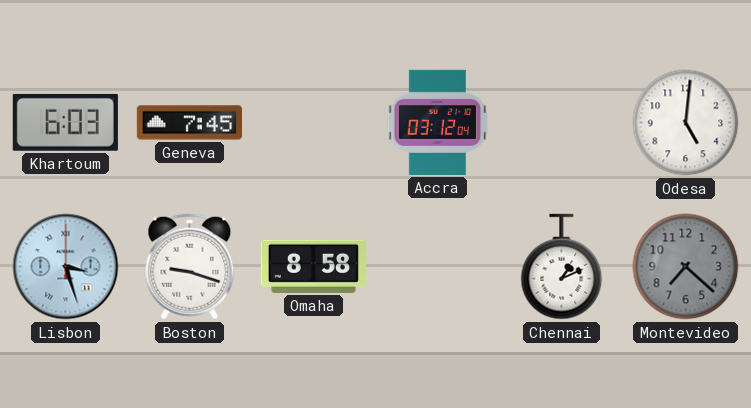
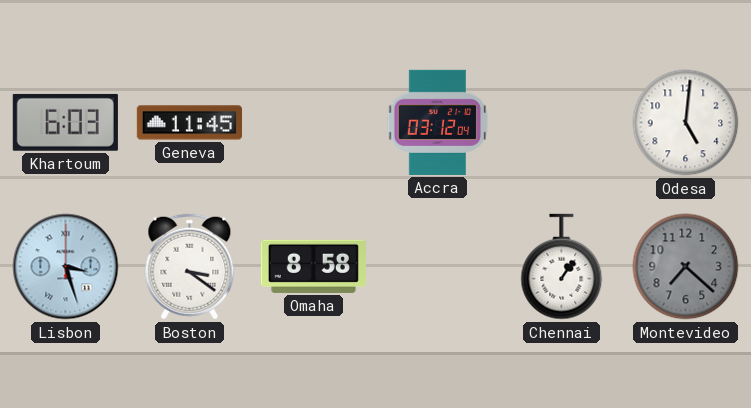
Geneva: 7:45 -> 11:45
Boston: 9:18 -> 3:21
Chennai: 1:11 -> 1:06
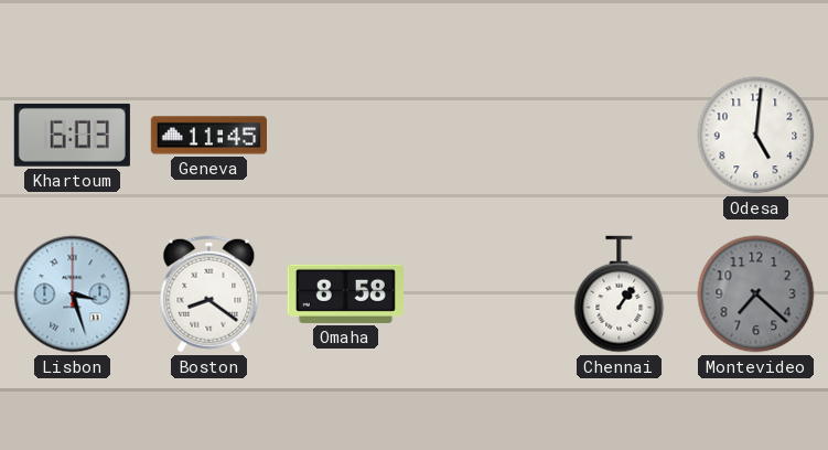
Accra: 03:12 -> none
Boston: 3:21 -> 8:21
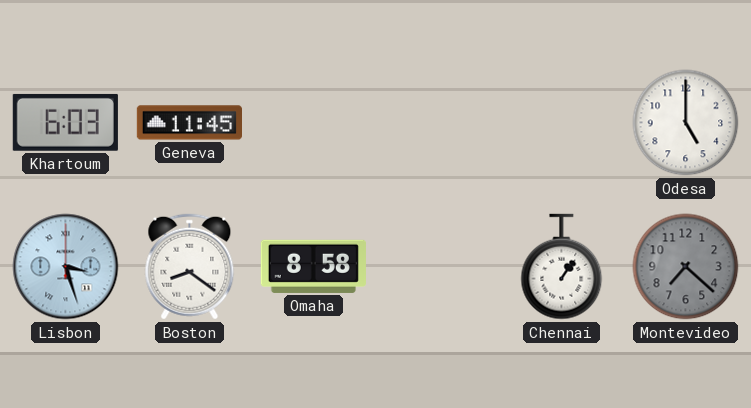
Odesa: 5:01 -> 5:00
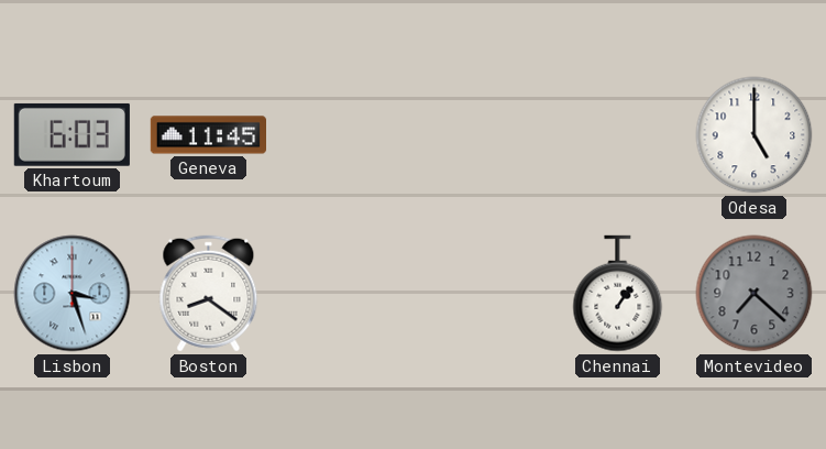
Omaha: 8:58 -> none
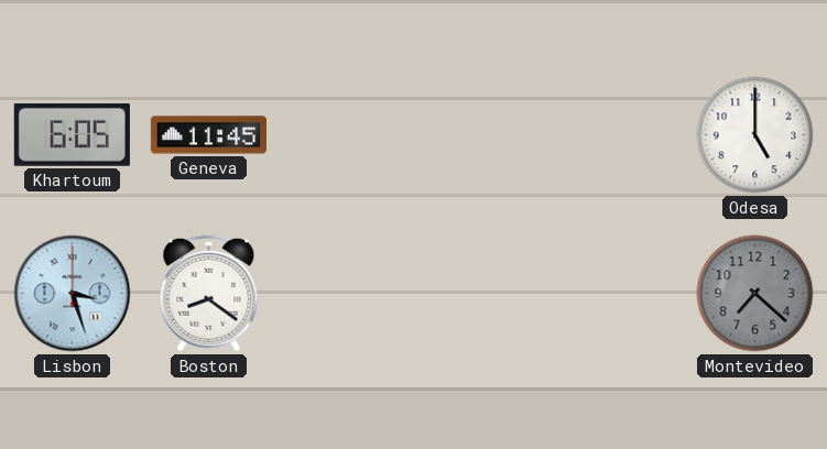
Khartoum: 6:03 -> 6:05
Chennai: 1:06 -> none
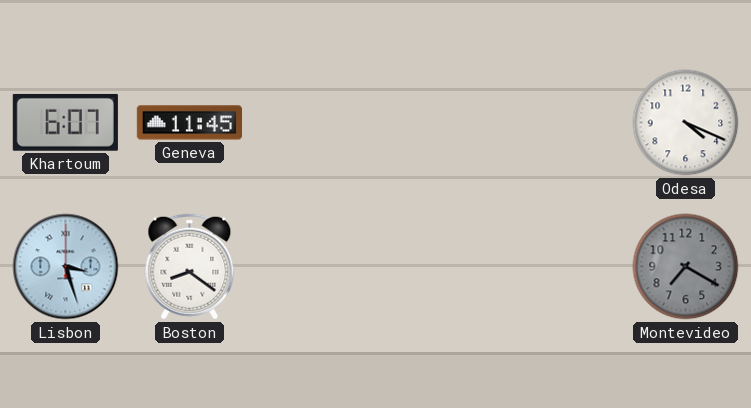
Khartoum: 6:05 -> 6:07
Odesa: 5:00 -> 4:19
Montevideo: 7:22 -> 7:20
